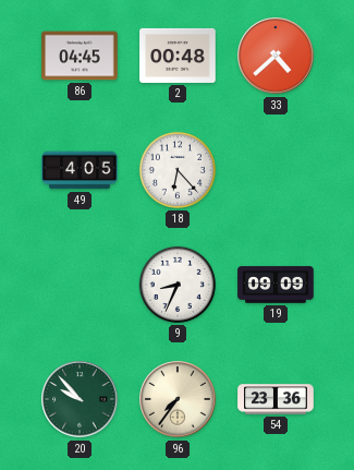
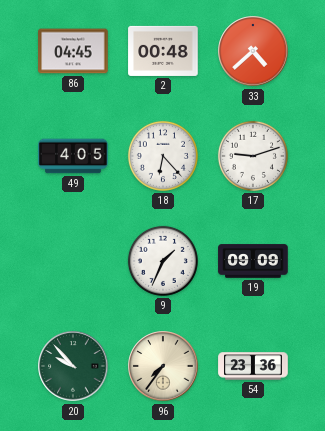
17: none -> 9:12
9: 8:34 -> 1:34
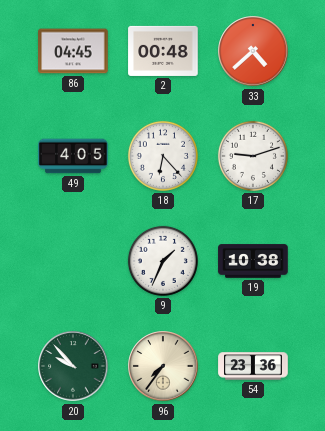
19: 09:09 -> 10:38
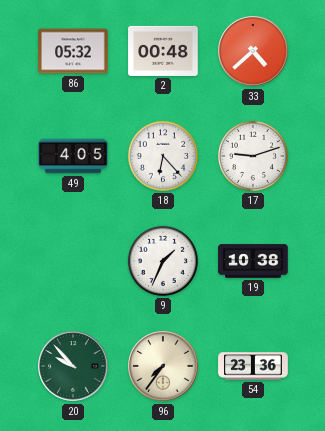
86: 04:45 -> 05:32
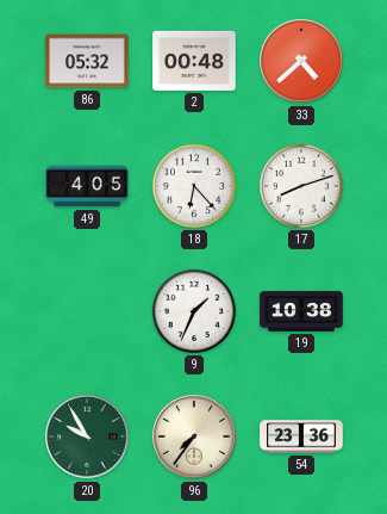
17: 9:12 -> 8:12
20: 9:53 -> 9:55
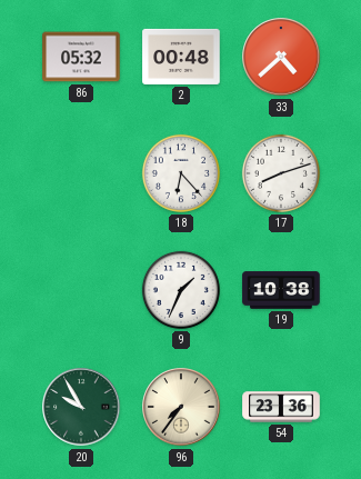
49: 4:05 -> none
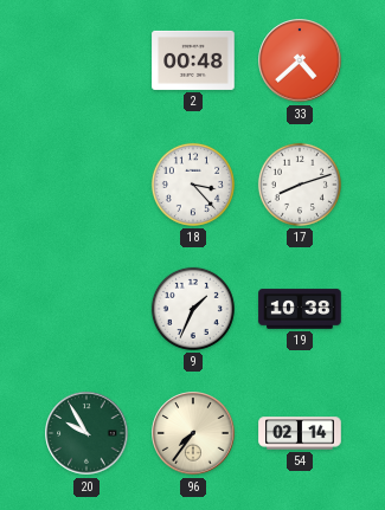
86: 05:32 -> none
18: 6:23 -> 3:23
54: 23:36 -> 02:14
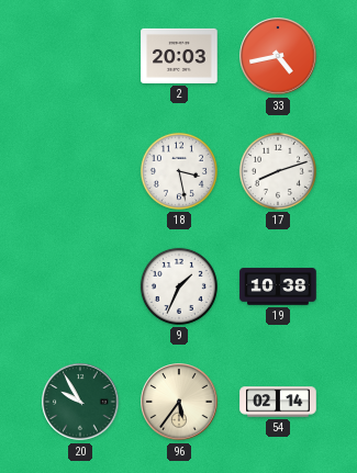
2: 00:48 -> 20:03
33: 4:38 -> 4:43
18: 3:23 -> 3:28
96: 7:36 -> 5:36
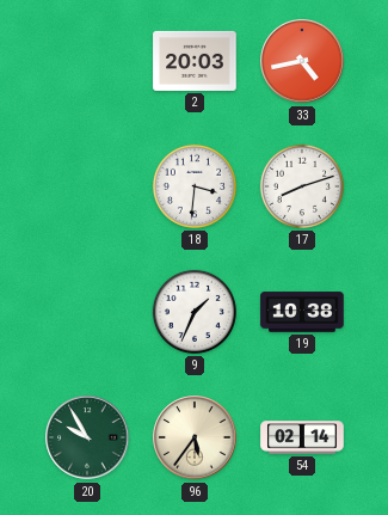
18: 3:28 -> 3:31
